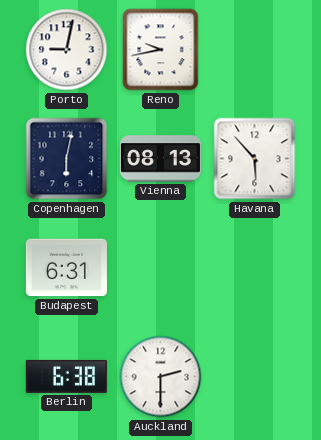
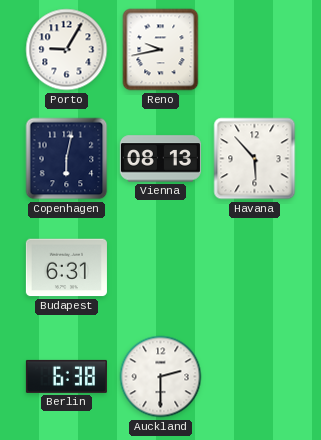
Porto: 9:02 -> 9:05
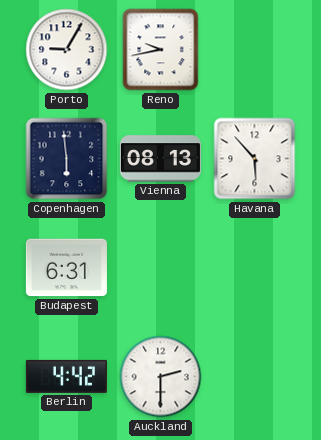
Copenhagen: 6:02 -> 5:59
Berlin: 6:38 -> 4:42
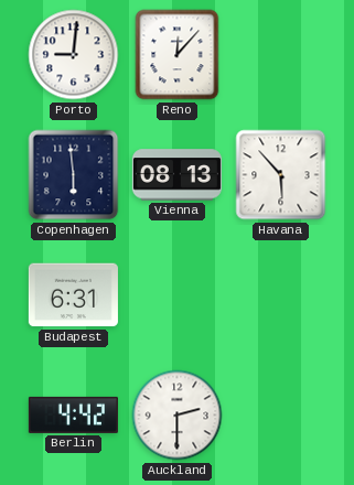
Porto: 9:05 -> 9:01
Reno: 9:43 -> 12:07
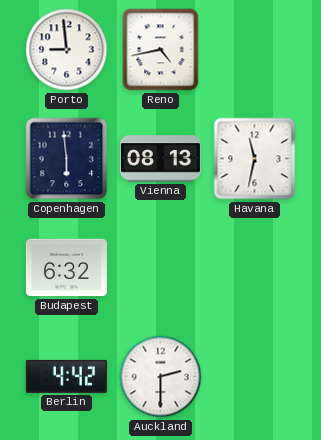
Porto: 9:01 -> 8:59
Reno: 12:07 -> 4:43
Havana: 5:53 -> 11:32
Budapest: 6:31 -> 6:32
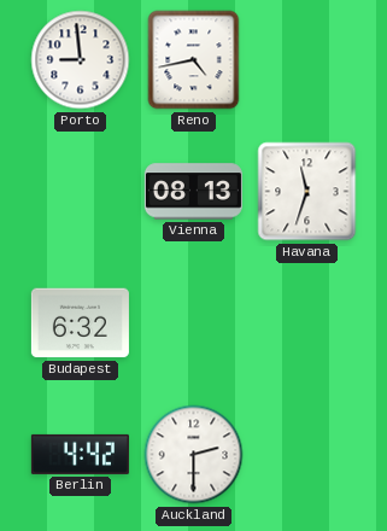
Copenhagen: 5:59 -> none
Havana: 11:32 -> 11:33
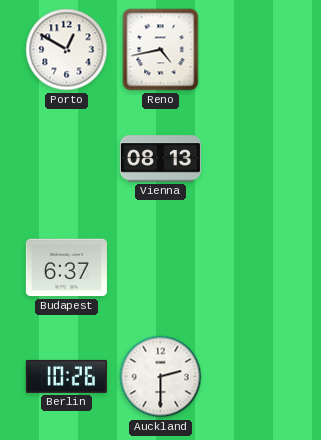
Porto: 8:59 -> 12:50
Havana: 11:33 -> none
Budapest: 6:32 -> 6:37
Berlin: 4:42 -> 10:26
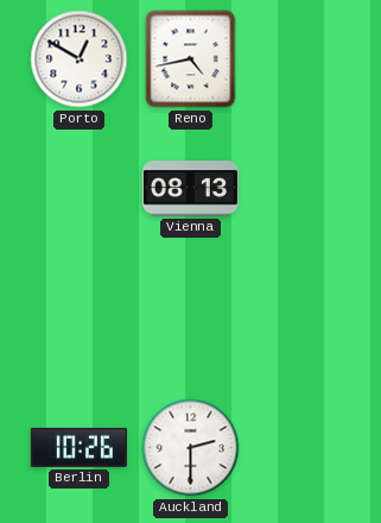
Budapest: 6:37 -> none
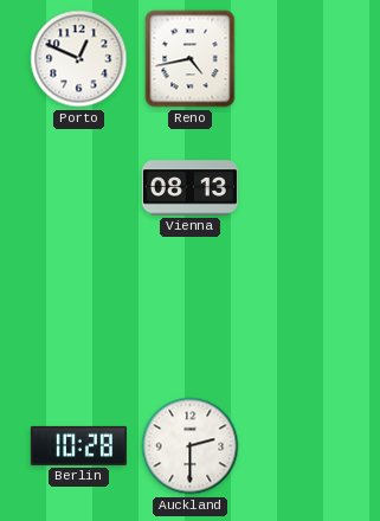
Porto: 12:50 -> 12:49
Berlin: 10:26 -> 10:28
